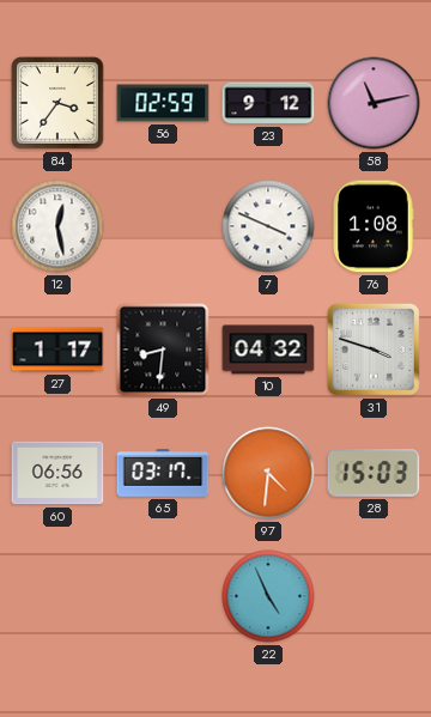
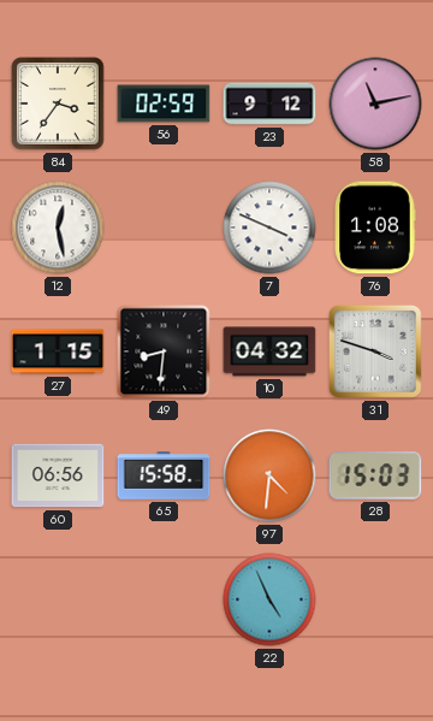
27: 1:17 -> 1:15
65: 03:17 -> 15:58
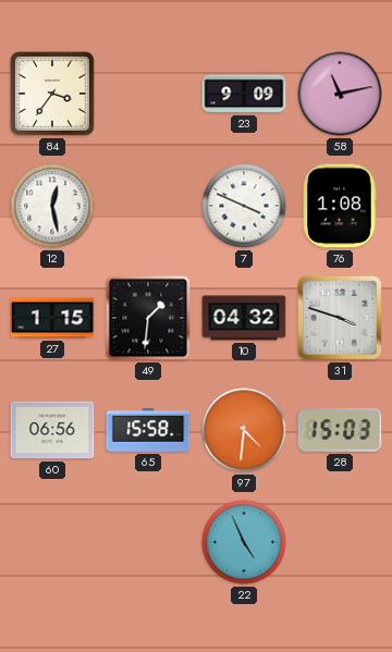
56: 02:59 -> none
23: 9:12 -> 9:09
49: 8:31 -> 1:31
